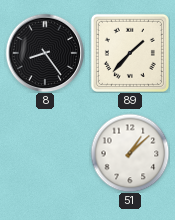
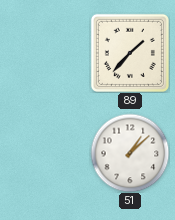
8: 8:24 -> none
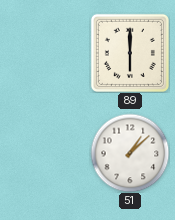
89: 1:37 -> 6:00
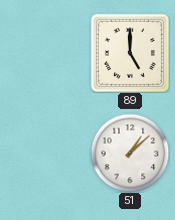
89: 6:00 -> 5:00
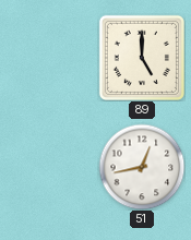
51: 1:08 -> 12:43
